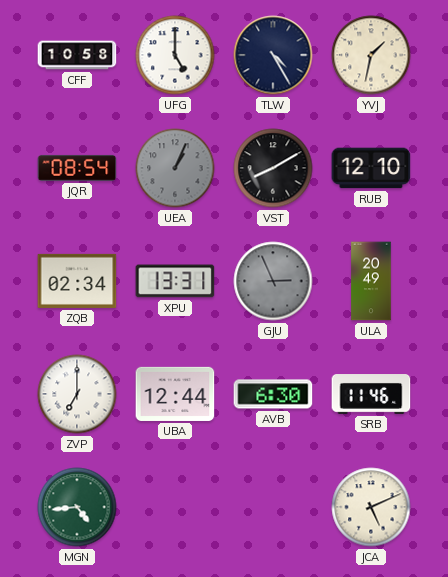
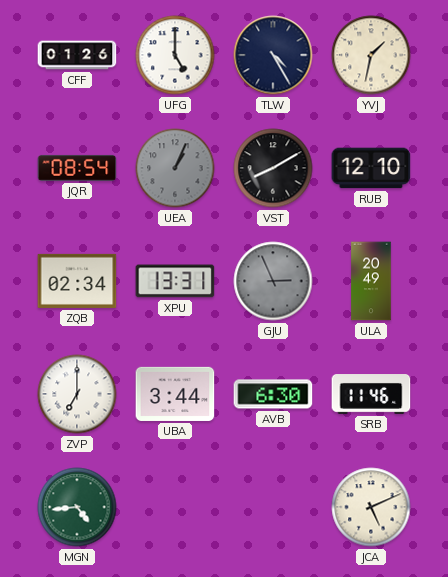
CFF: 10:58 -> 01:26
UBA: 12:44 -> 3:44
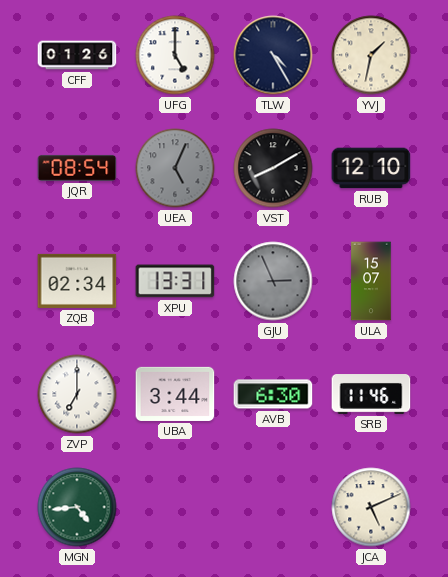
UEA: 1:04 -> 5:04
ULA: 20:49 -> 15:07
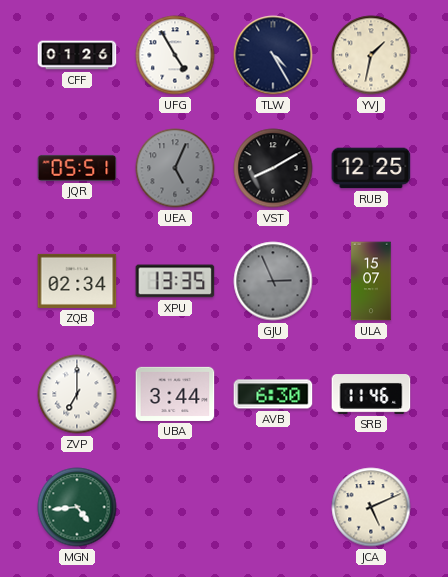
UFG: 5:00 -> 4:55
JQR: 08:54 -> 05:51
RUB: 12:10 -> 12:25
XPU: 13:31 -> 13:35
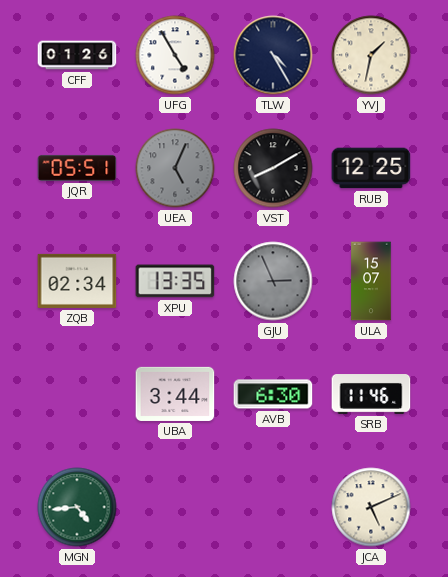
ZVP: 7:00 -> none
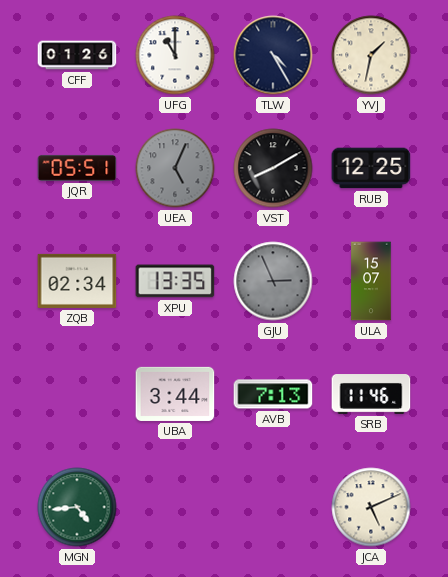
UFG: 4:55 -> 11:00
AVB: 6:30 -> 7:13
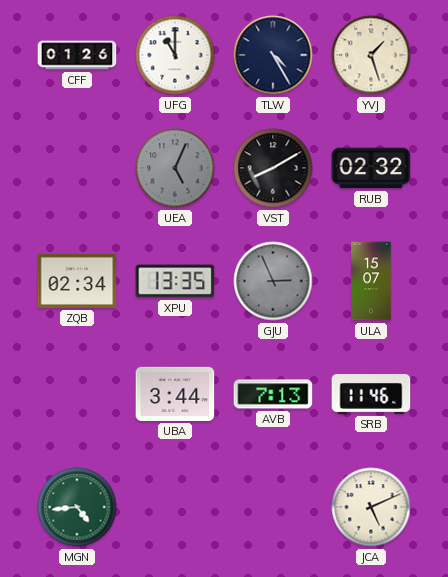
YVJ: 1:32 -> 1:27
JQR: 05:51 -> none
RUB: 12:25 -> 02:32
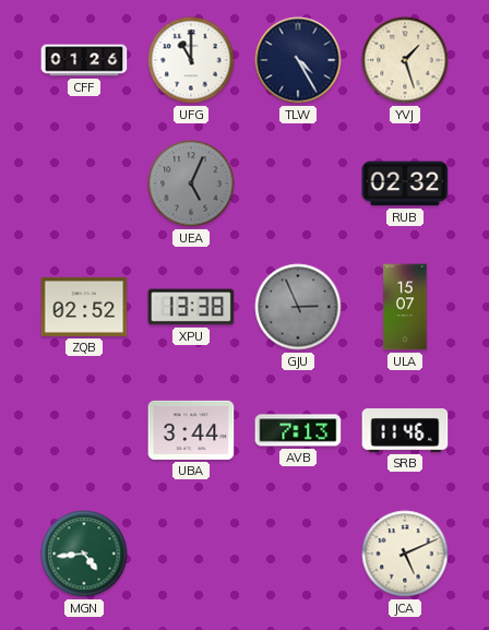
VST: 8:10 -> none
ZQB: 02:34 -> 02:52
XPU: 13:35 -> 13:38
